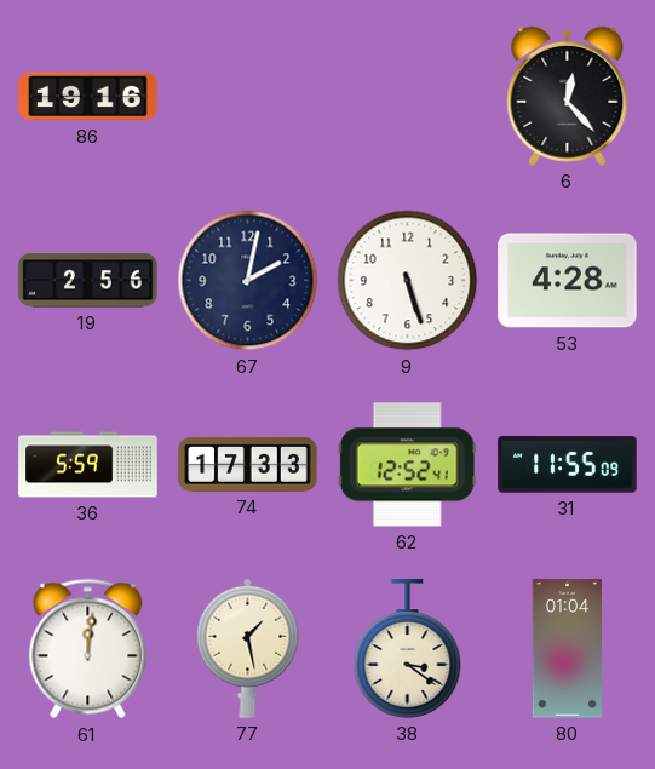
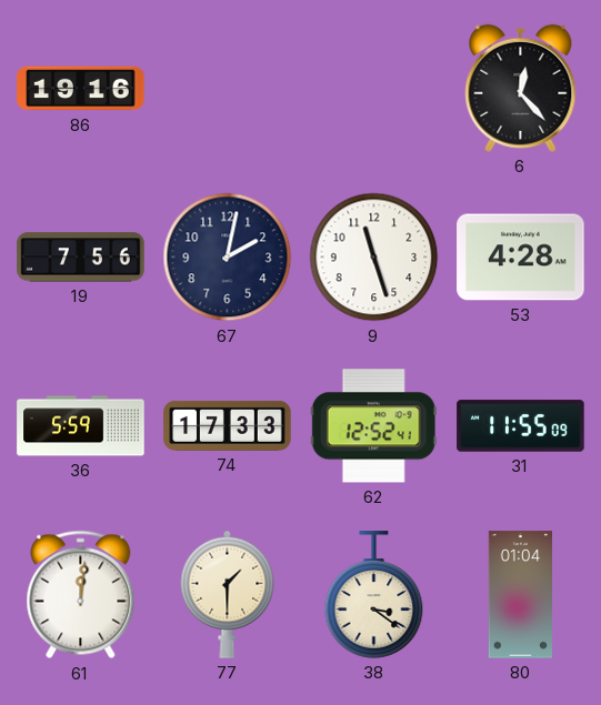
19: 2:56 -> 7:56
9: 5:27 -> 11:27
77: 1:28 -> 1:30
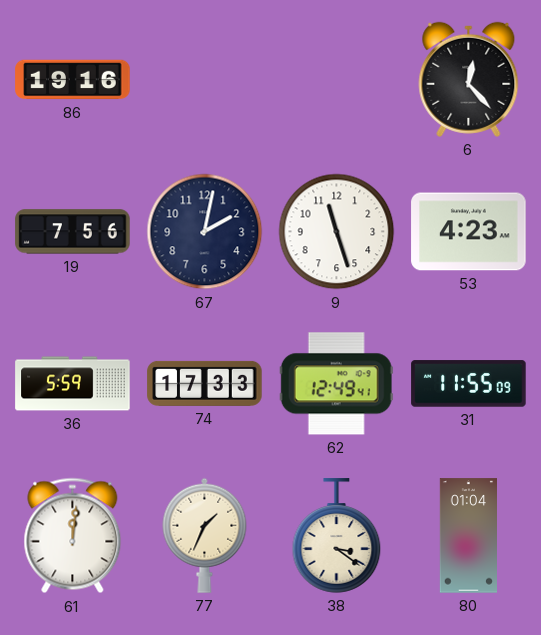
53: 4:28 -> 4:23
62: 12:52 -> 12:49
77: 1:30 -> 1:34
